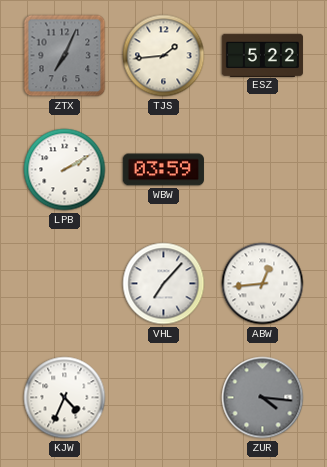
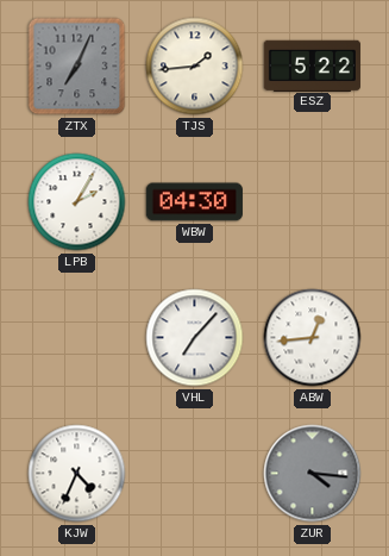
LPB: 2:10 -> 2:05
WBW: 03:59 -> 04:30
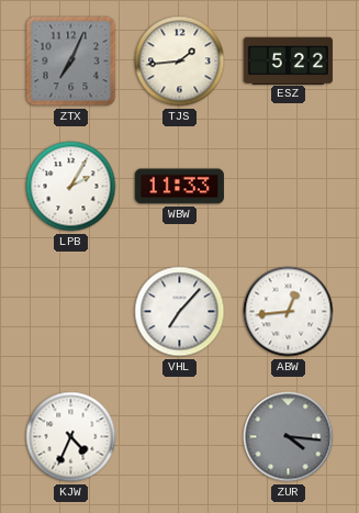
WBW: 04:30 -> 11:33
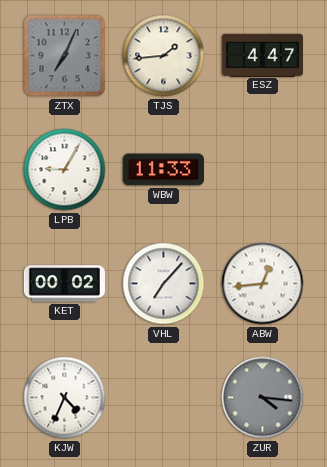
ESZ: 5:22 -> 4:47
LPB: 2:05 -> 9:05
KET: none -> 00:02
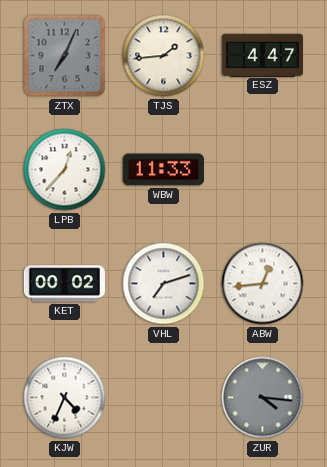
LPB: 9:05 -> 12:37
VHL: 7:07 -> 7:12
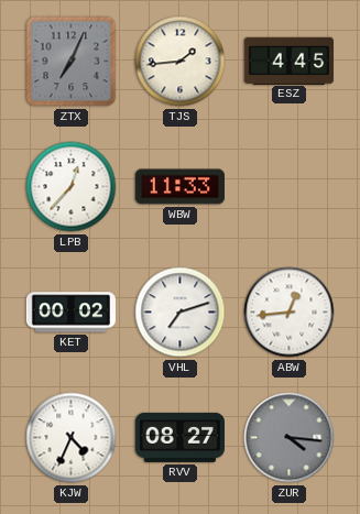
ESZ: 4:47 -> 4:45
RVV: none -> 08:27
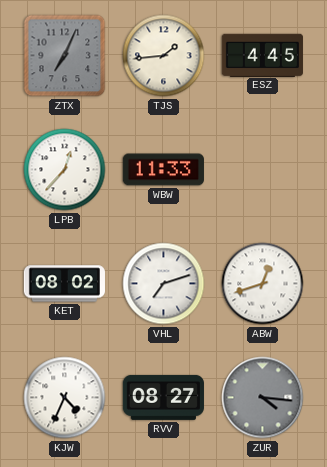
KET: 00:02 -> 08:02
ABW: 12:44 -> 12:42
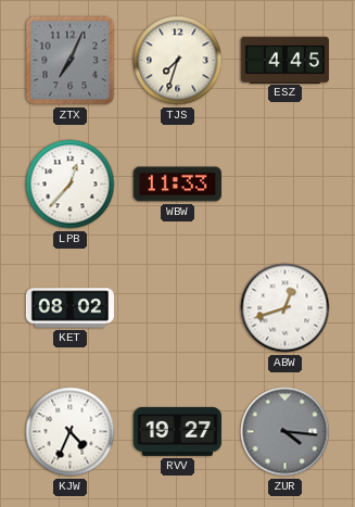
TJS: 1:44 -> 7:33
VHL: 7:12 -> none
RVV: 08:27 -> 19:27
